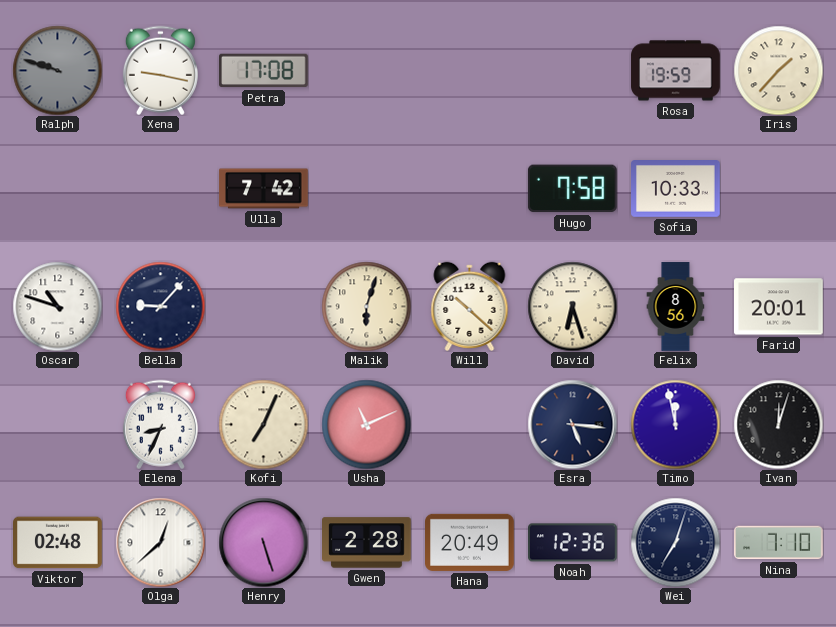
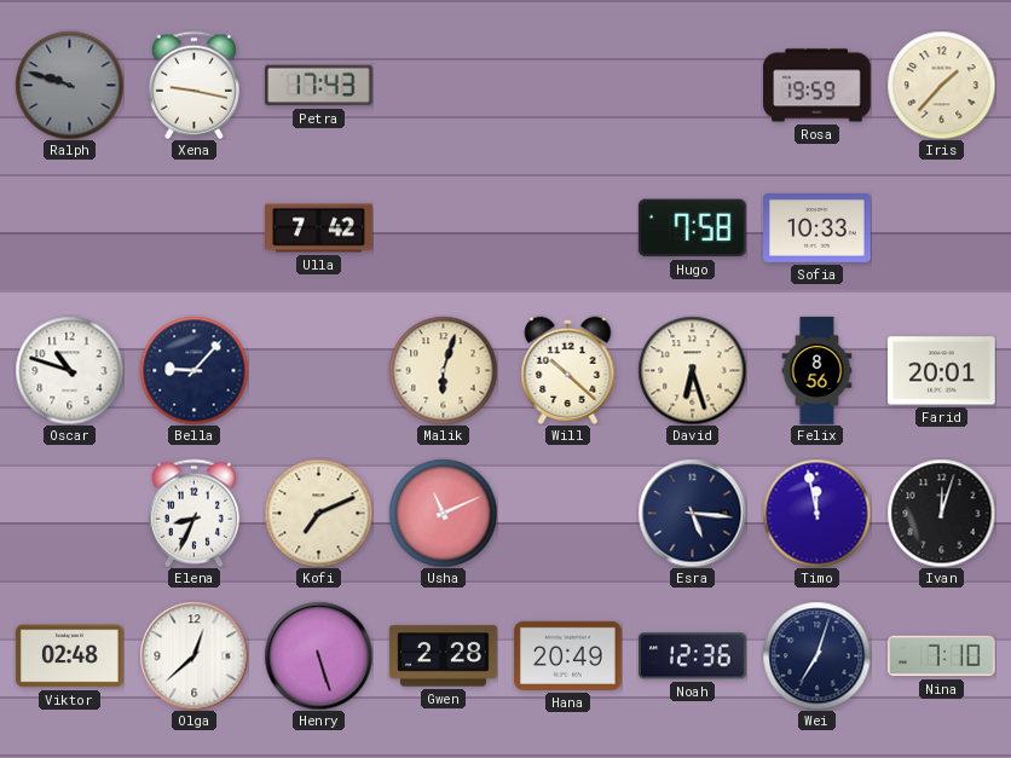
Petra: 17:08 -> 17:43
Kofi: 7:04 -> 7:11
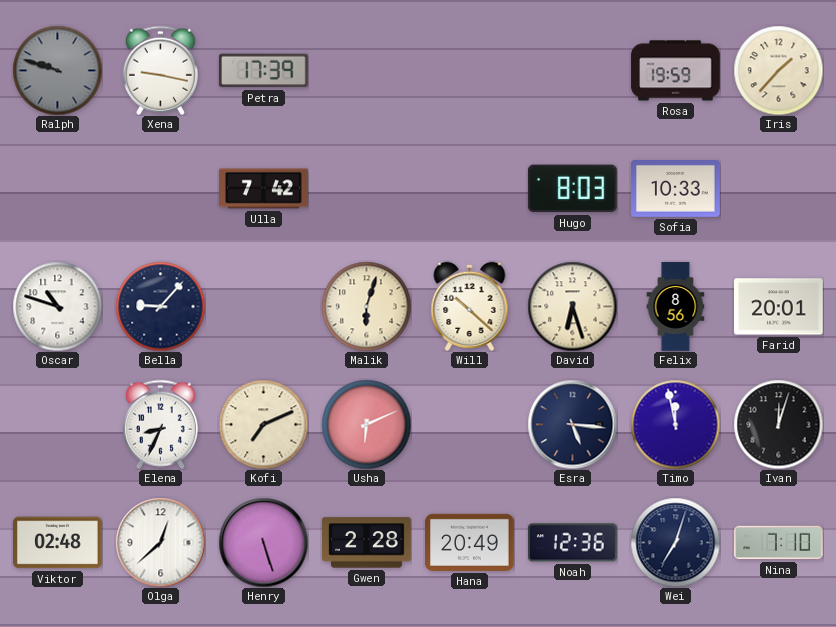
Petra: 17:43 -> 17:39
Hugo: 7:58 -> 8:03
Usha: 11:11 -> 6:11
